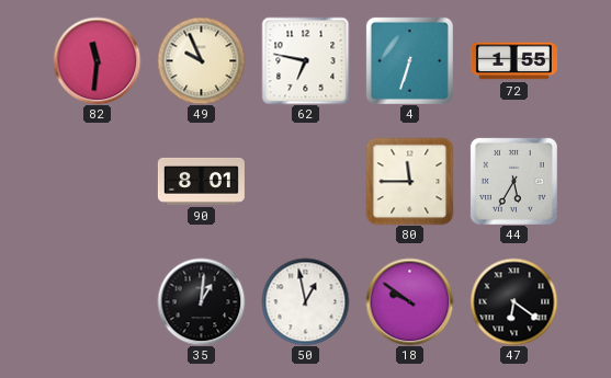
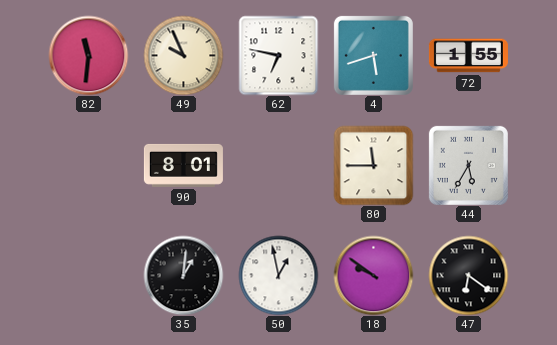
4: 6:33 -> 5:42
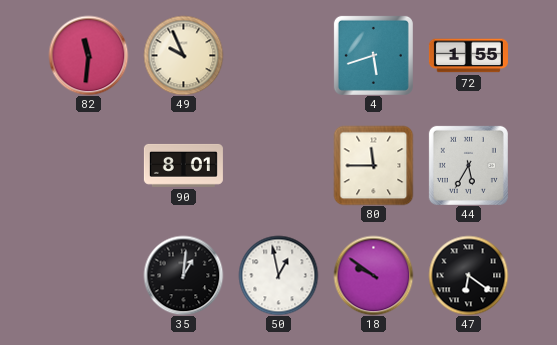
62: 6:47 -> none
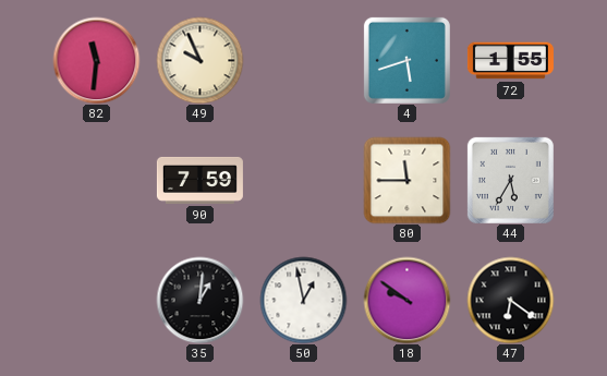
90: 8:01 -> 7:59
